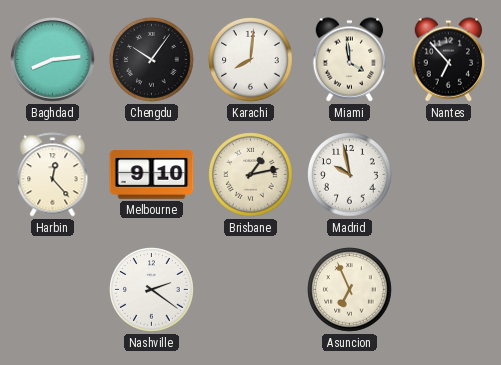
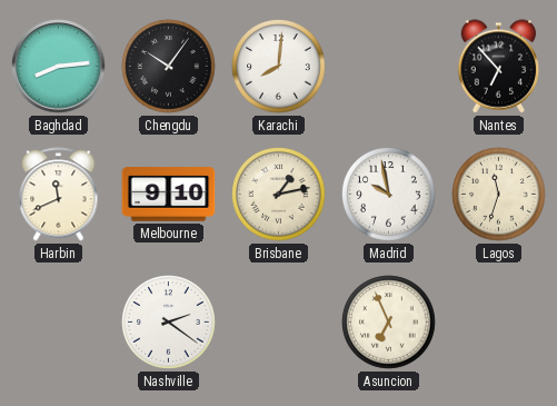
Miami: 3:59 -> none
Harbin: 12:23 -> 11:41
Lagos: none -> 11:33
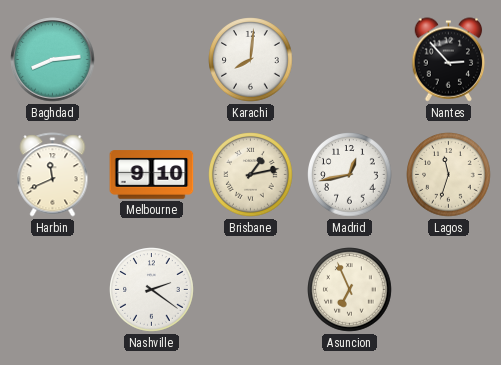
Chengdu: 10:06 -> none
Nantes: 6:53 -> 2:53
Madrid: 9:58 -> 12:43
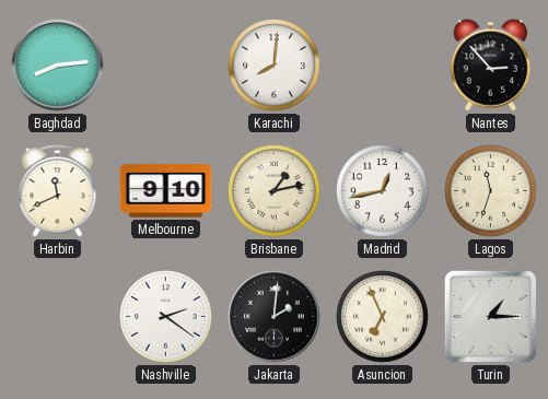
Jakarta: none -> 2:01
Turin: none -> 1:15
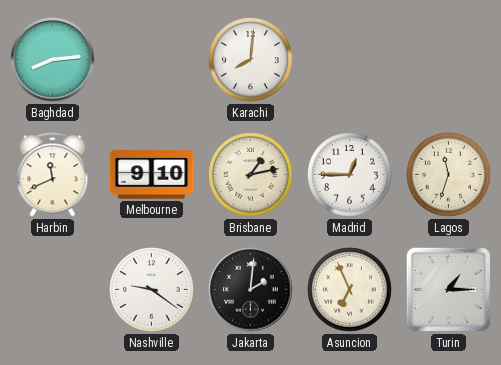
Nantes: 2:53 -> none
Madrid: 12:43 -> 12:45
Nashville: 2:21 -> 9:21
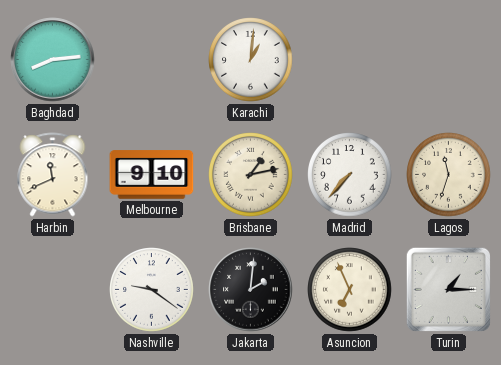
Karachi: 8:01 -> 1:01
Madrid: 12:45 -> 7:37
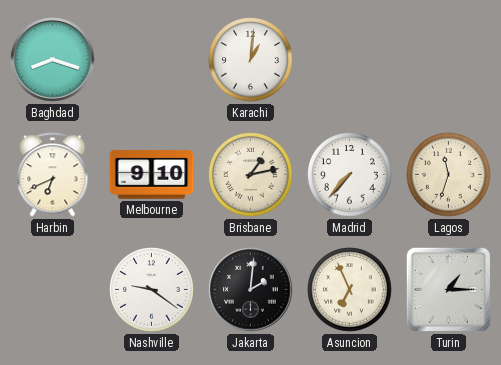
Baghdad: 8:14 -> 8:18
Harbin: 11:41 -> 6:41
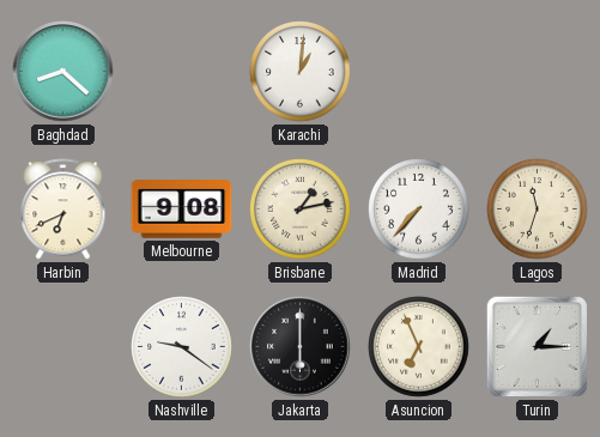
Baghdad: 8:18 -> 8:22
Melbourne: 9:10 -> 9:08
Jakarta: 2:01 -> 6:00
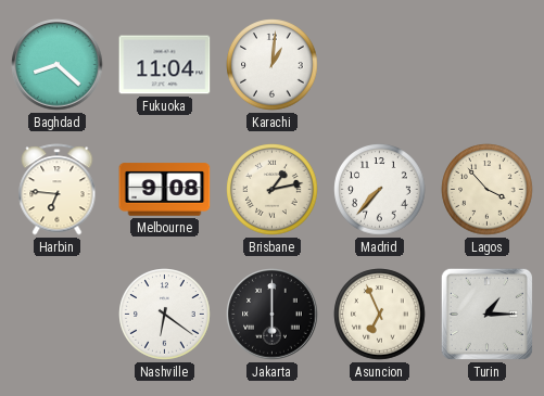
Fukuoka: none -> 11:04
Harbin: 6:41 -> 6:46
Lagos: 11:33 -> 3:53
Nashville: 9:21 -> 6:21
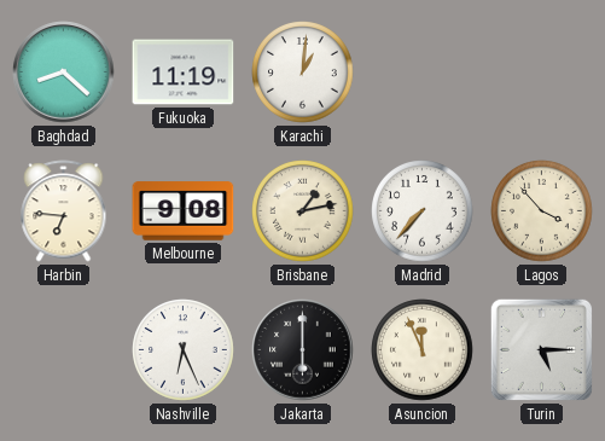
Fukuoka: 11:04 -> 11:19
Nashville: 6:21 -> 6:26
Asuncion: 6:56 -> 11:56
Turin: 1:15 -> 5:15
